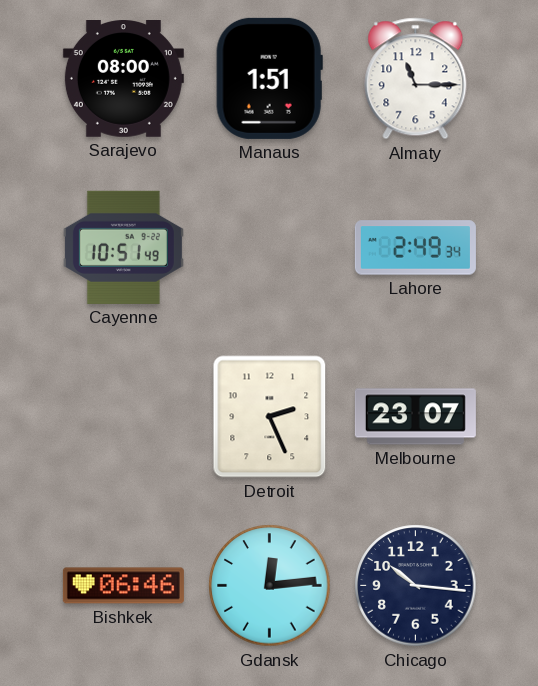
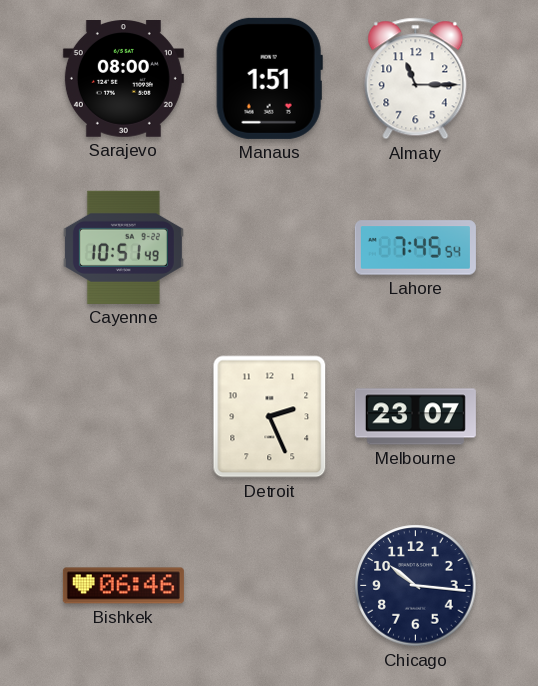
Lahore: 2:49 -> 7:45
Gdansk: 12:14 -> none
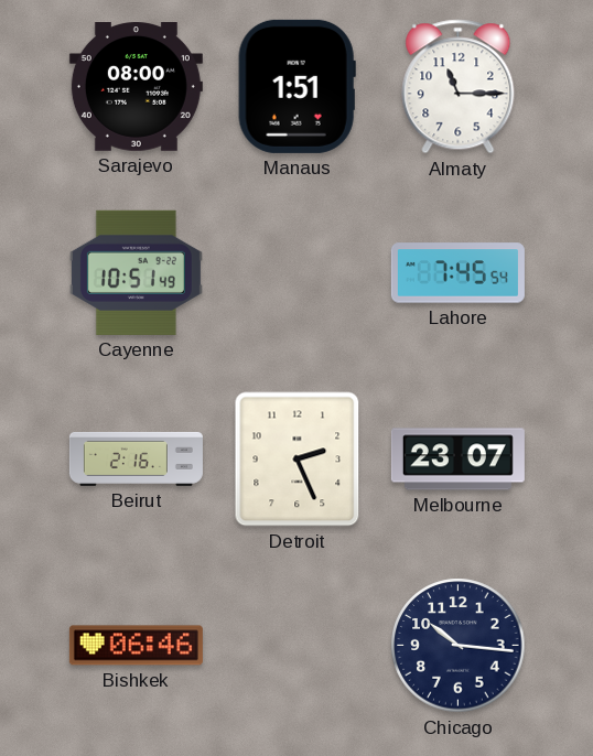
Beirut: none -> 2:16
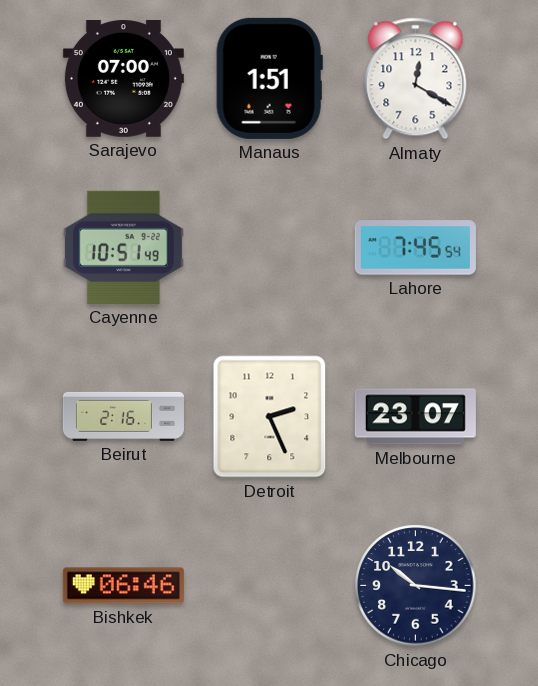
Sarajevo: 08:00 -> 07:00
Almaty: 11:15 -> 12:20
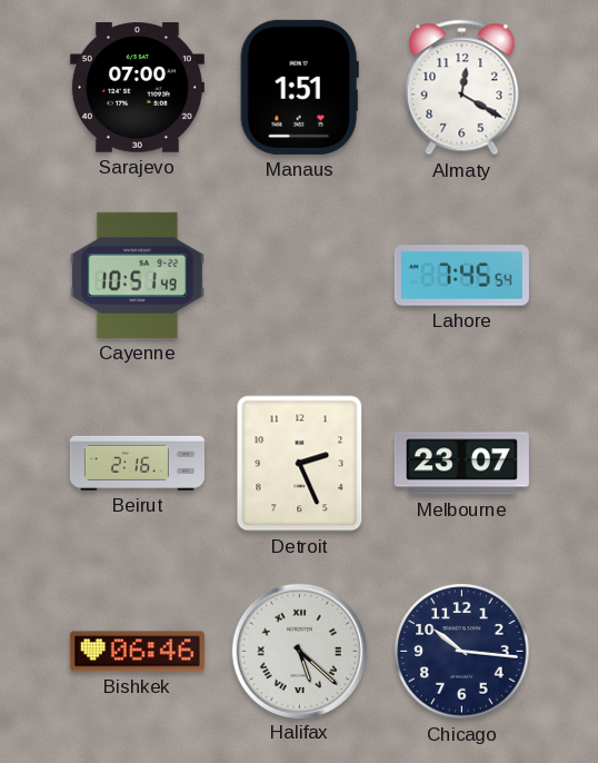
Halifax: none -> 5:22
